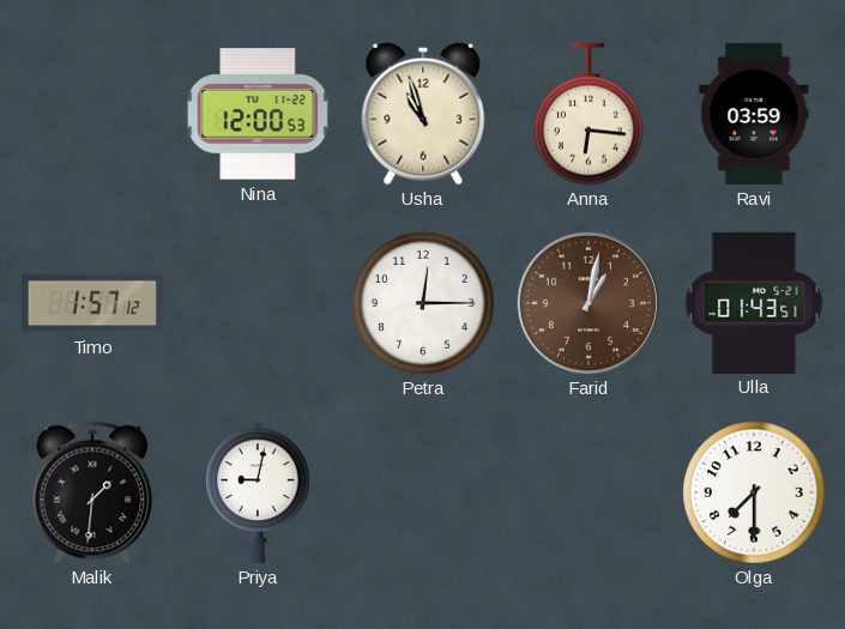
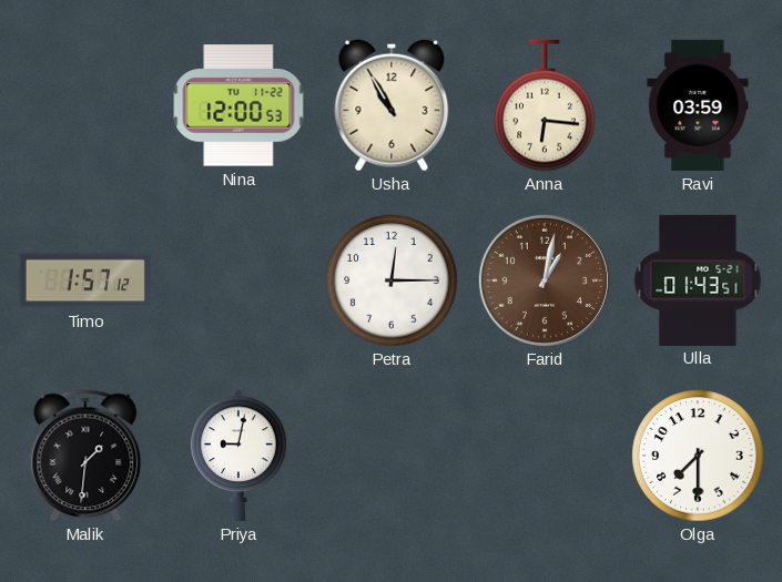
Usha: 10:57 -> 10:55
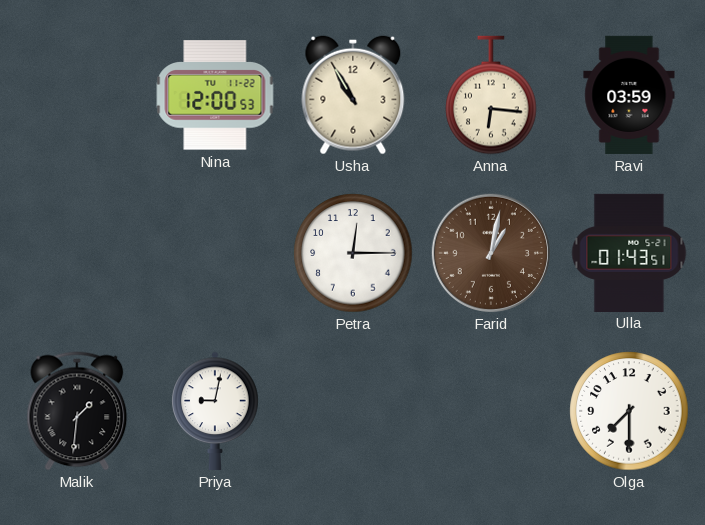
Timo: 1:57 -> none
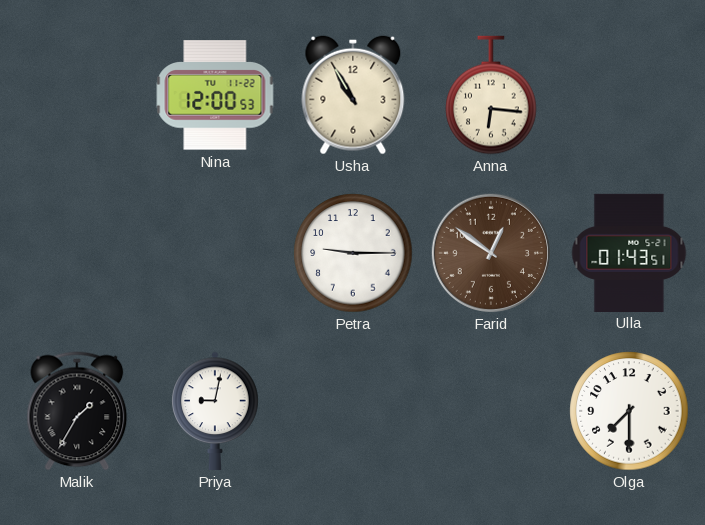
Ravi: 03:59 -> none
Petra: 12:15 -> 9:15
Farid: 1:02 -> 12:51
Malik: 1:31 -> 1:35
